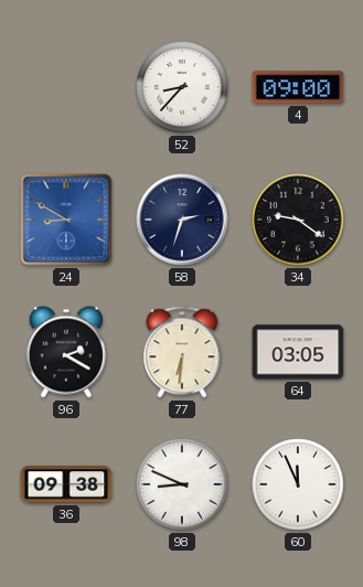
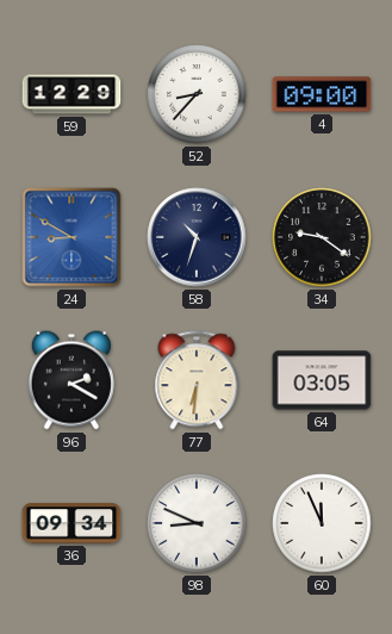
59: none -> 12:29
58: 2:33 -> 10:33
36: 09:38 -> 09:34
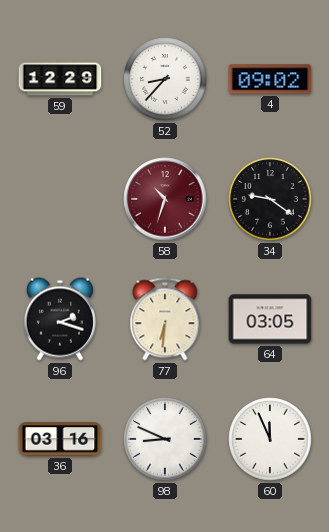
4: 09:00 -> 09:02
24: 8:50 -> none
58 dial: navy -> burgundy
96: 2:20 -> 2:18
36: 09:34 -> 03:16
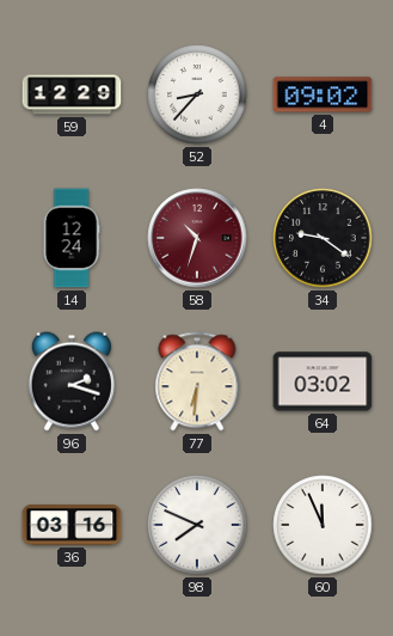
14: none -> 12:24
64: 03:05 -> 03:02
98: 8:49 -> 7:49
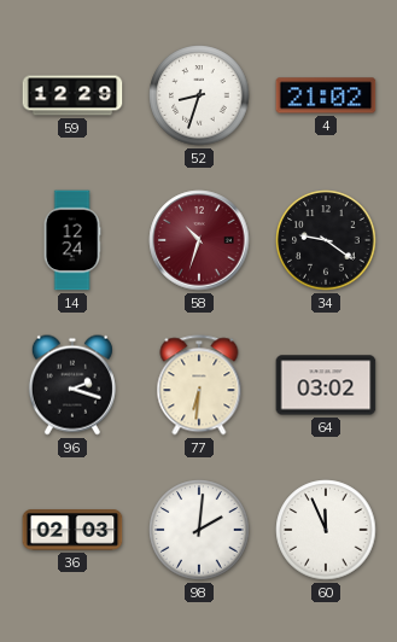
52: 8:37 -> 8:33
4: 09:02 -> 21:02
36: 03:16 -> 02:03
98: 7:49 -> 2:01
